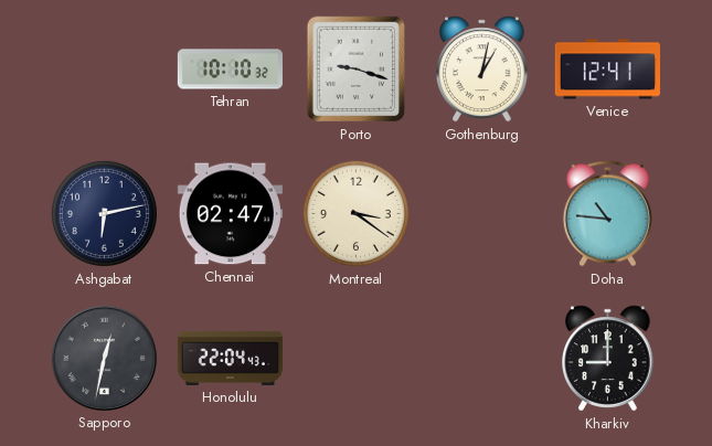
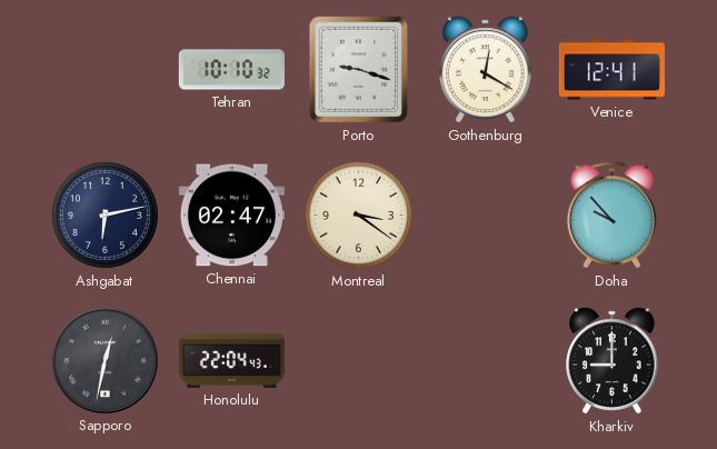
Gothenburg: 1:02 -> 12:20
Doha: 10:46 -> 9:53
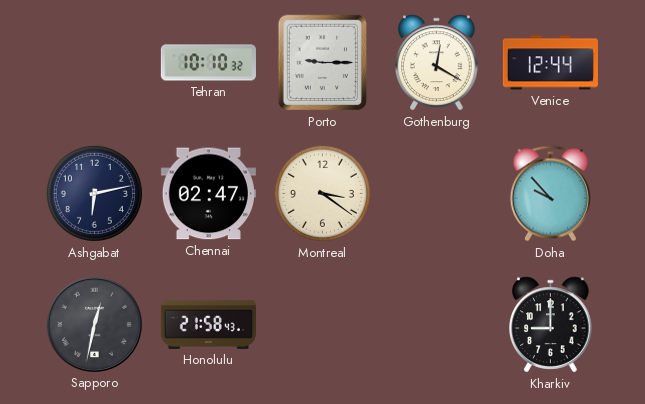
Porto: 9:18 -> 9:15
Venice: 12:41 -> 12:44
Honolulu: 22:04 -> 21:58
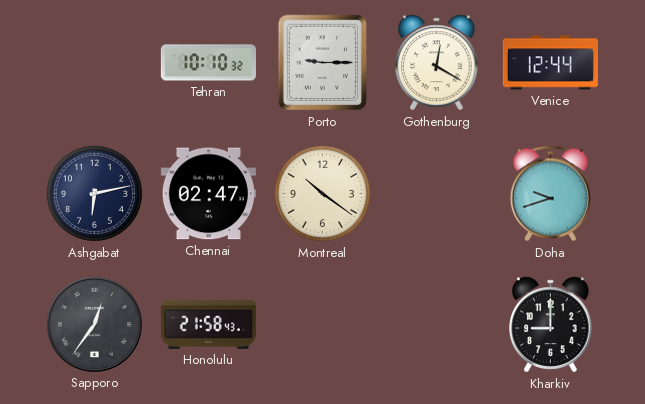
Montreal: 3:21 -> 10:21
Doha: 9:53 -> 9:42
Sapporo: 12:32 -> 12:36
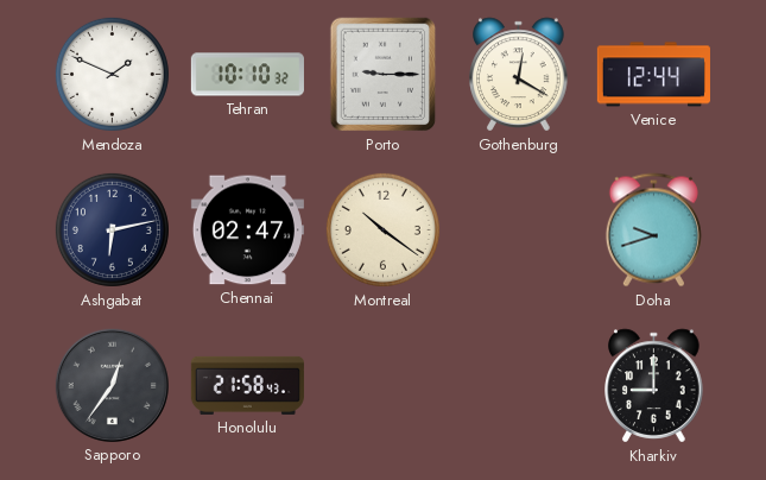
Mendoza: none -> 1:49
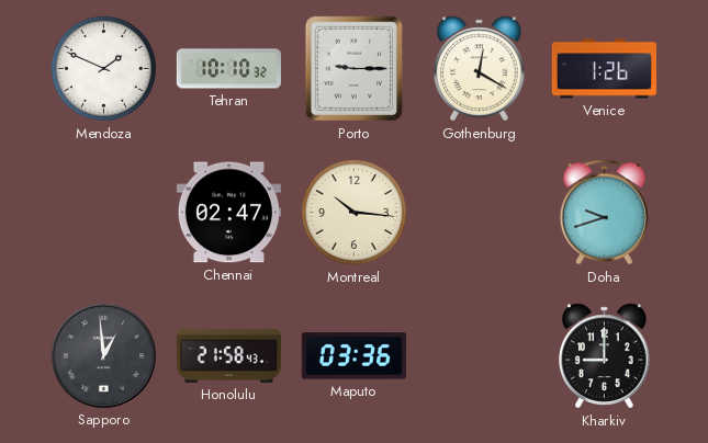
Venice: 12:44 -> 1:26
Ashgabat: 6:13 -> none
Montreal: 10:21 -> 10:16
Sapporo: 12:36 -> 12:59
Maputo: none -> 03:36
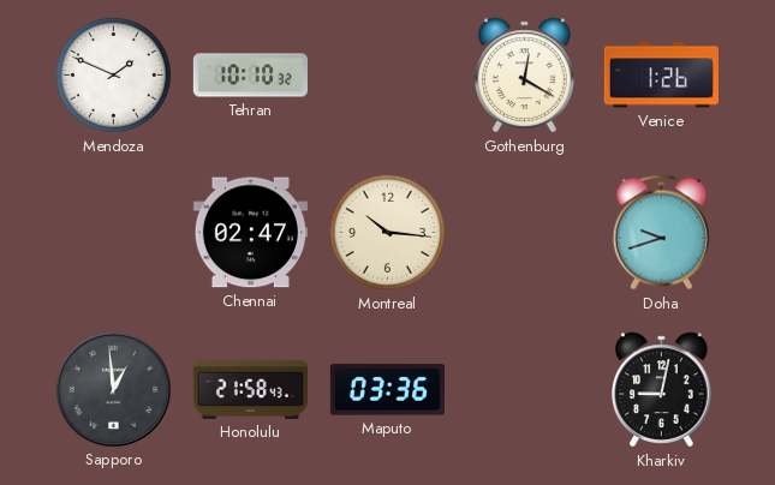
Porto: 9:15 -> none
Kharkiv: 9:00 -> 9:02
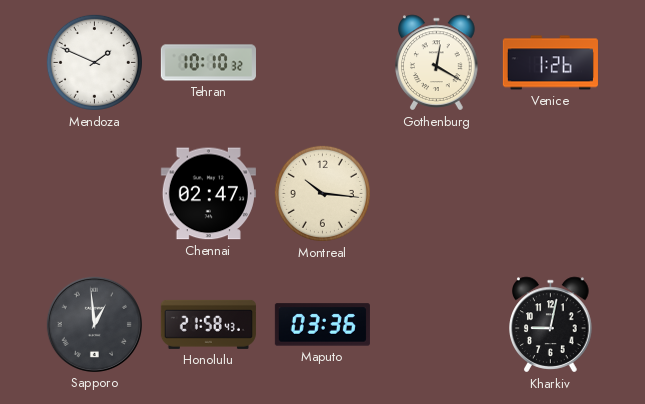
Doha: 9:42 -> none
